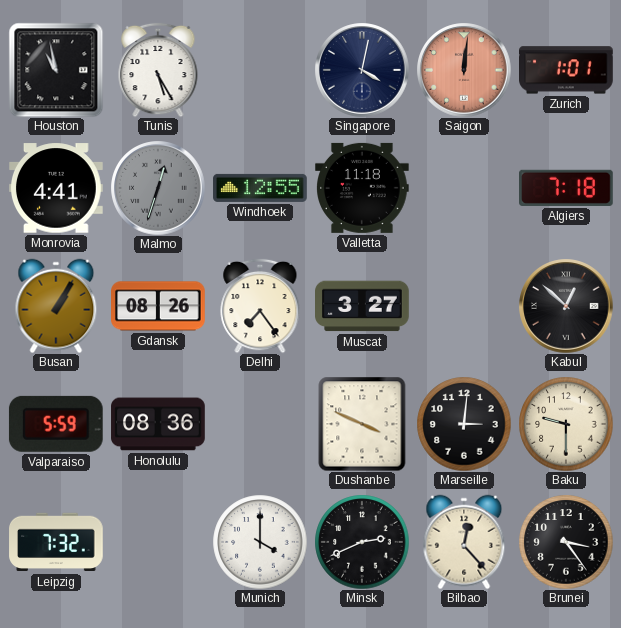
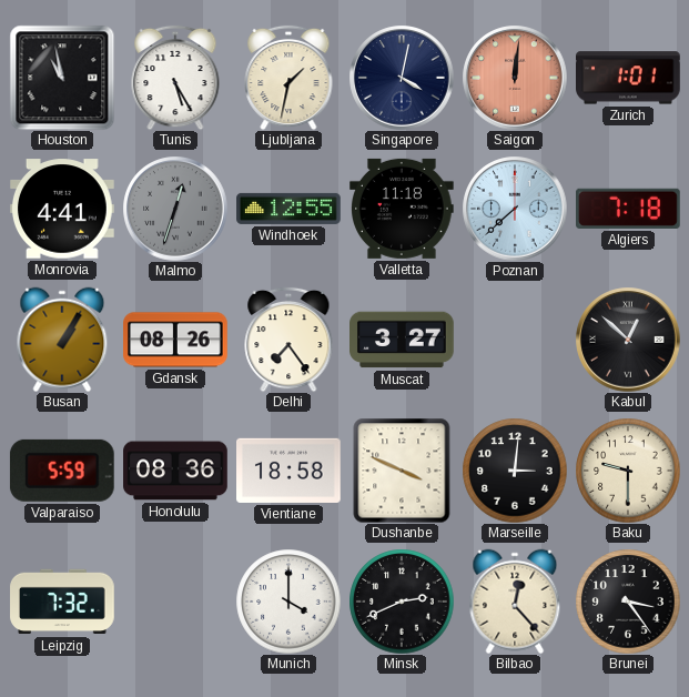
Ljubljana: none -> 1:32
Poznan: none -> 7:38
Vientiane: none -> 18:58
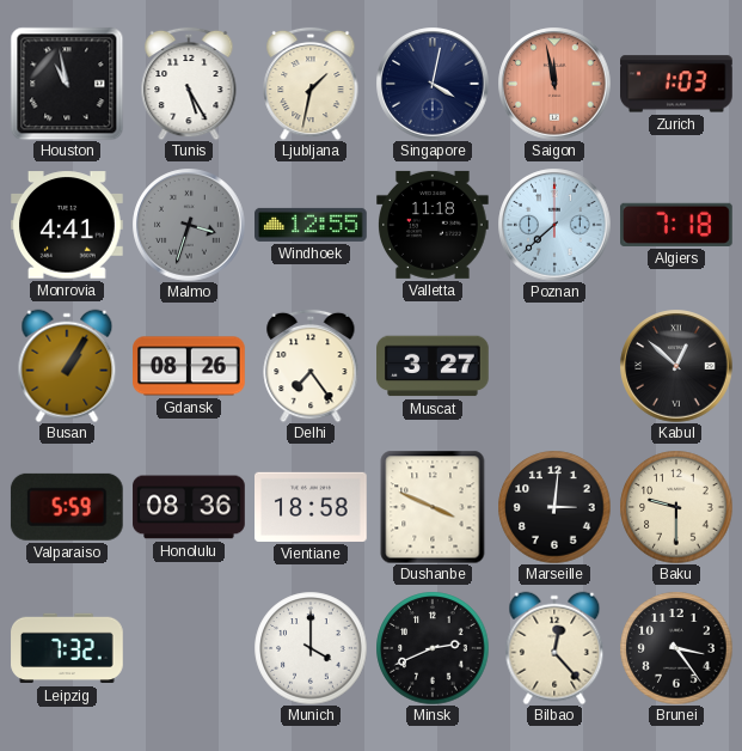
Saigon: 12:01 -> 11:58
Zurich: 1:01 -> 1:03
Malmo: 12:33 -> 3:33
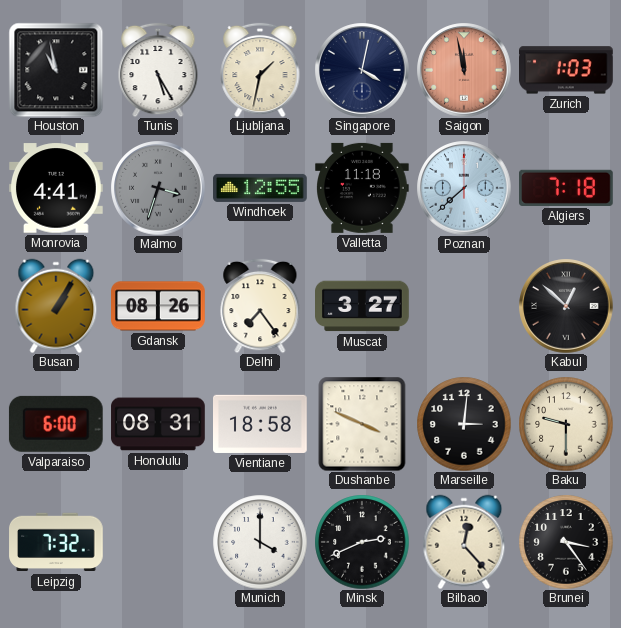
Valparaiso: 5:59 -> 6:00
Honolulu: 08:36 -> 08:31
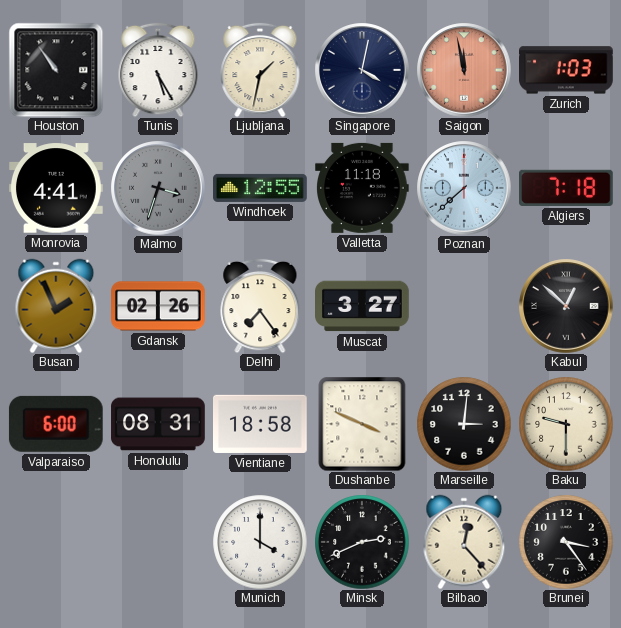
Houston: 10:58 -> 10:54
Busan: 1:05 -> 1:56
Gdansk: 08:26 -> 02:26
Leipzig: 7:32 -> none
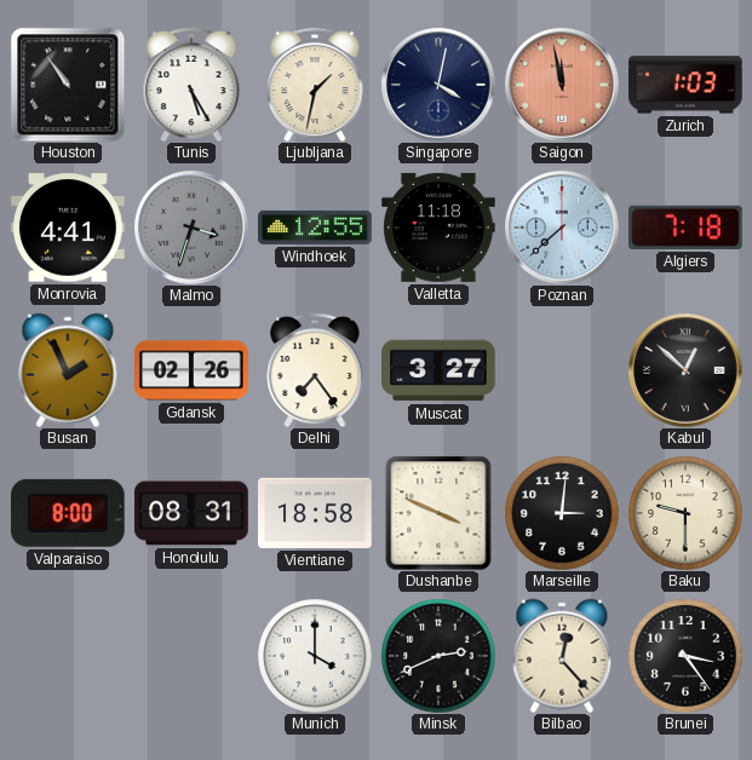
Valparaiso: 6:00 -> 8:00
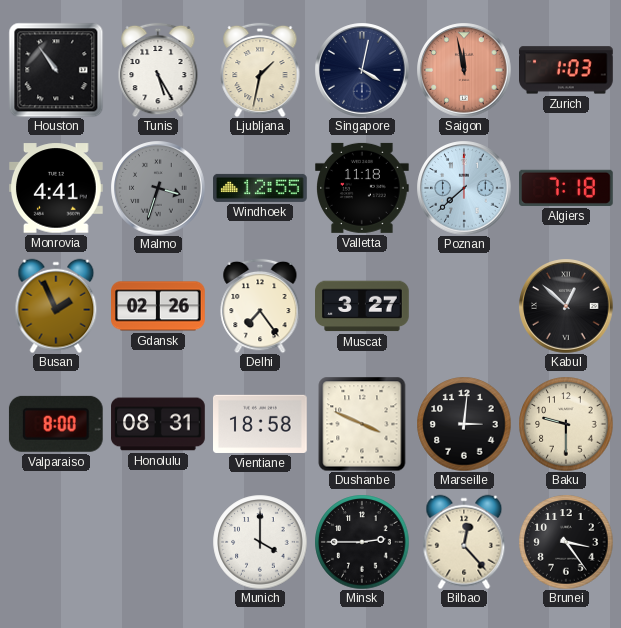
Minsk: 2:41 -> 2:45
